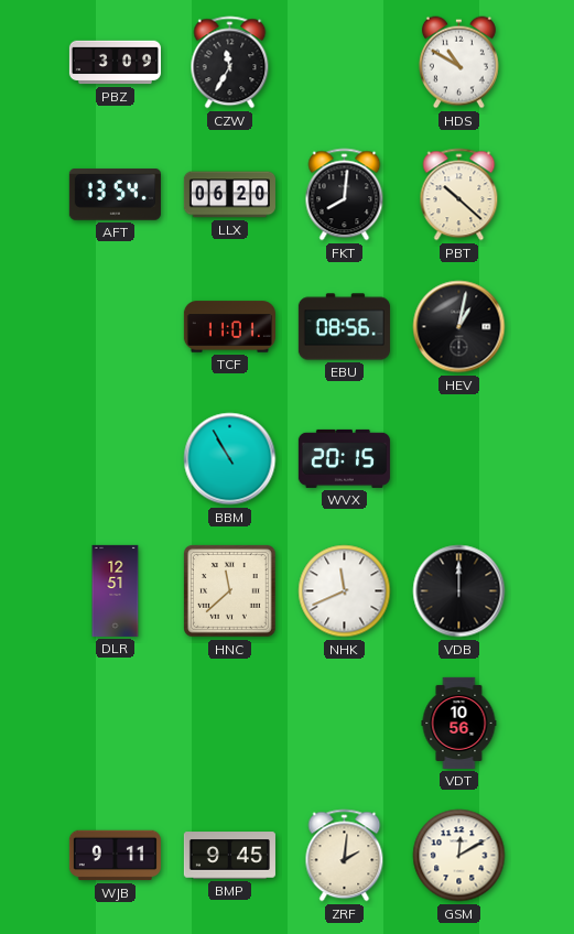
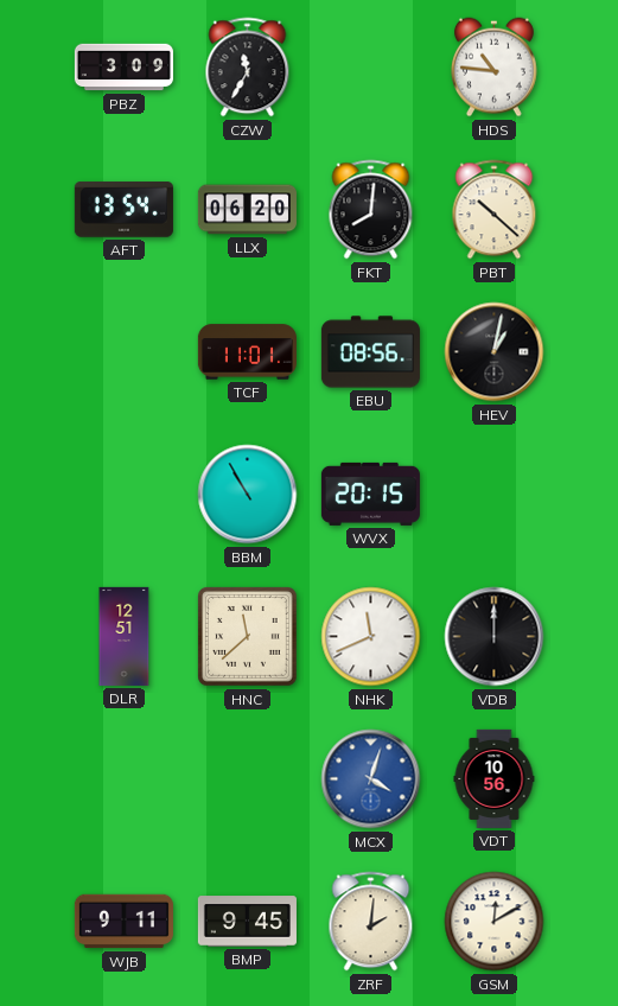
HDS: 10:50 -> 10:46
MCX: none -> 4:03
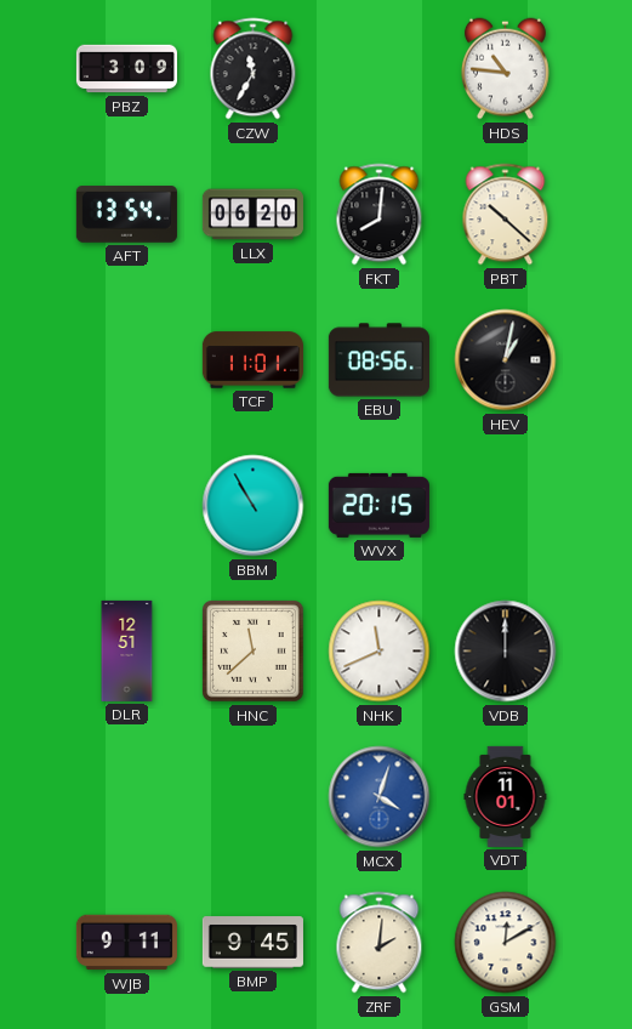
VDT: 10:56 -> 11:01
